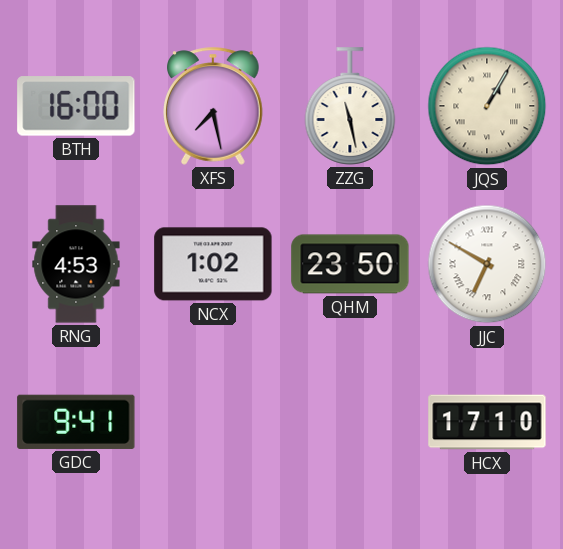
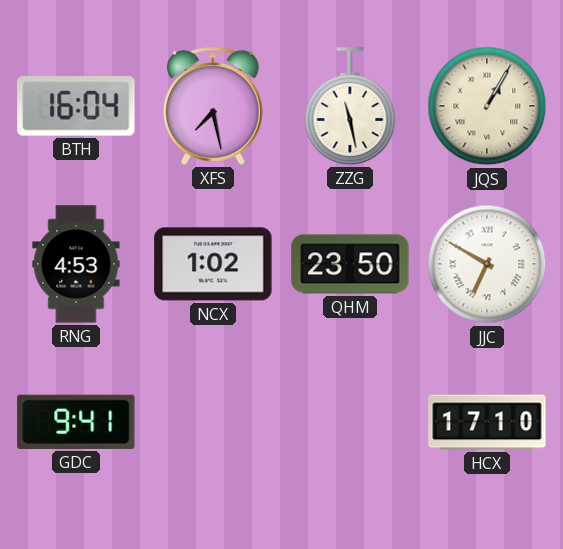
BTH: 16:00 -> 16:04
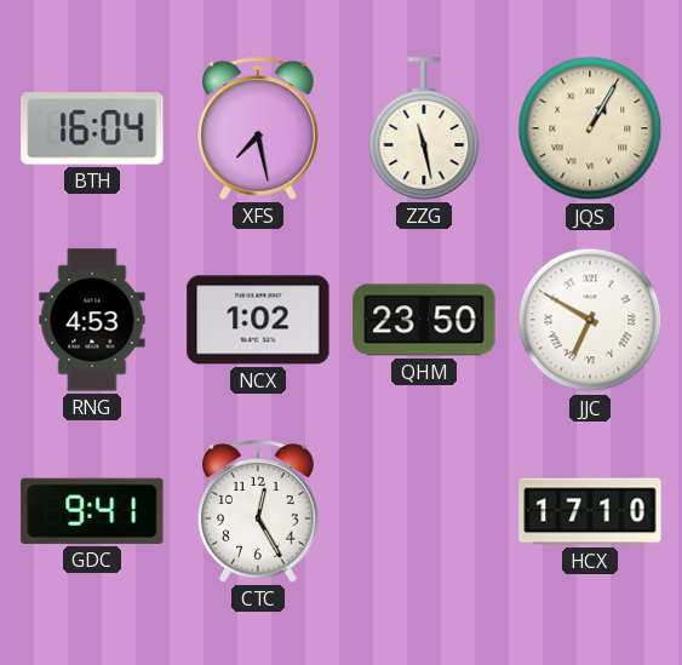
CTC: none -> 12:25
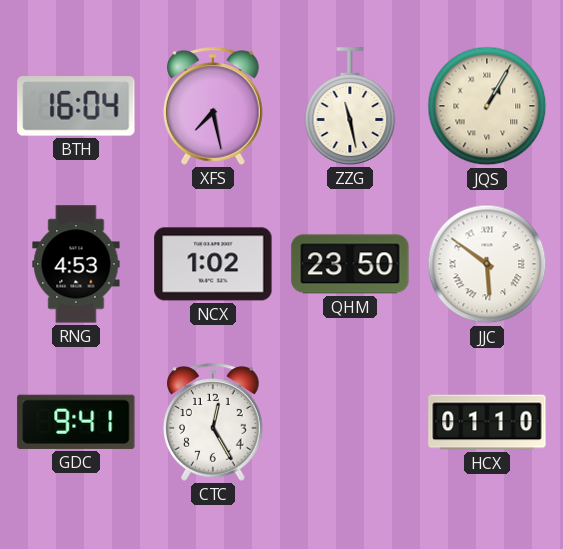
JJC: 6:50 -> 5:51
HCX: 17:10 -> 01:10
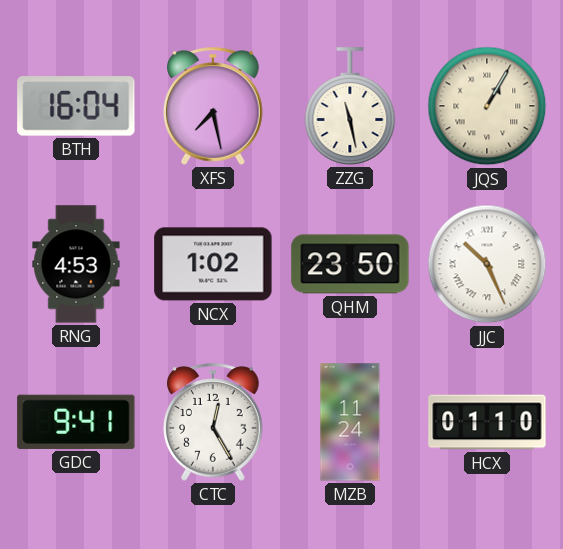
JJC: 5:51 -> 10:26
MZB: none -> 11:24
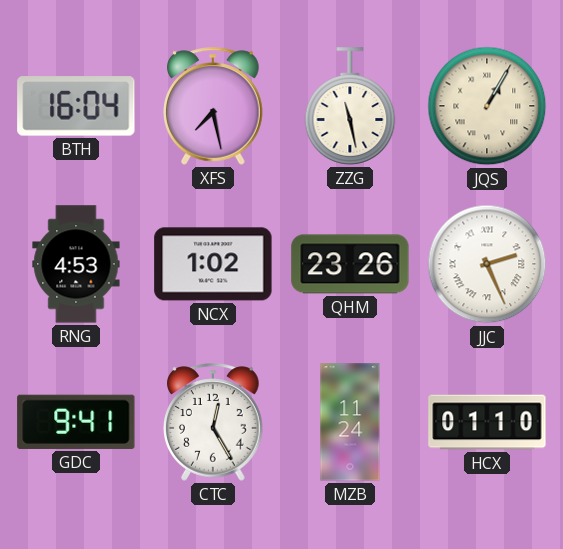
QHM: 23:50 -> 23:26
JJC: 10:26 -> 2:26
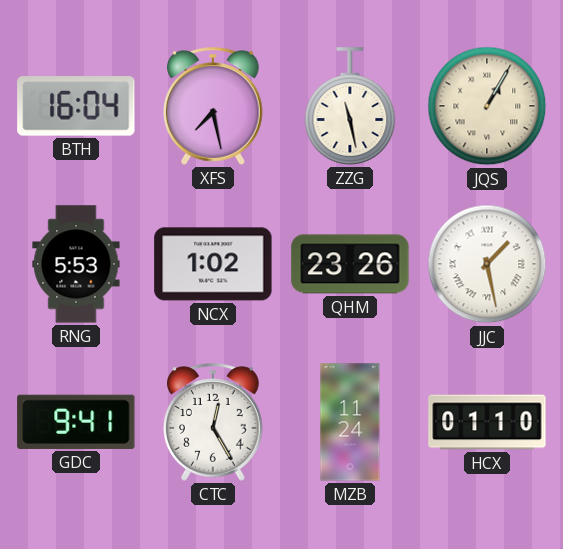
RNG: 4:53 -> 5:53
JJC: 2:26 -> 1:28
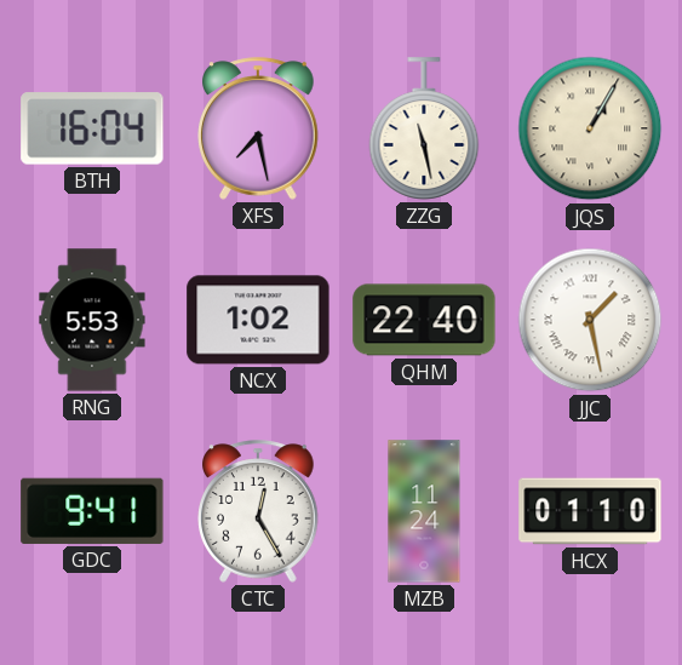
QHM: 23:26 -> 22:40
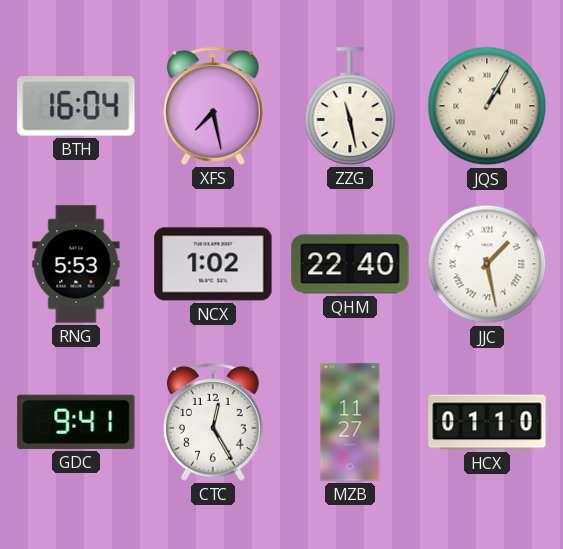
MZB: 11:24 -> 11:27
